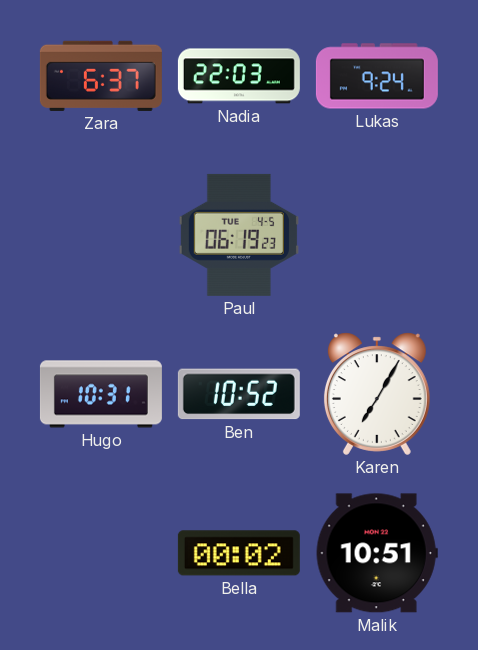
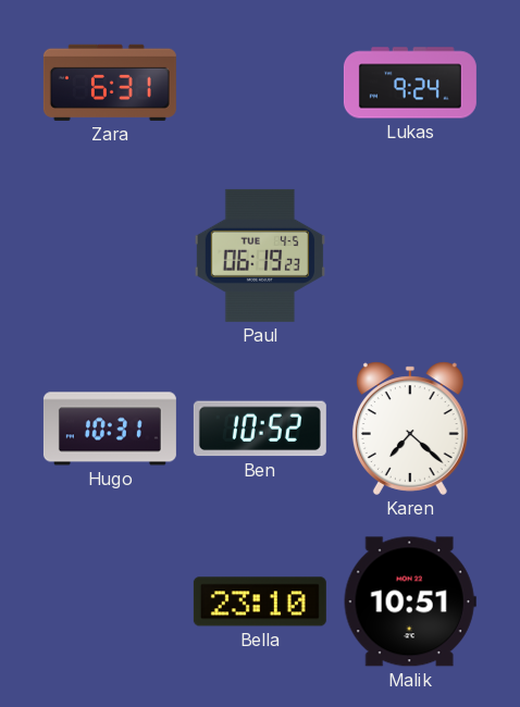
Zara: 6:37 -> 6:31
Nadia: 22:03 -> none
Karen: 7:05 -> 7:22
Bella: 00:02 -> 23:10
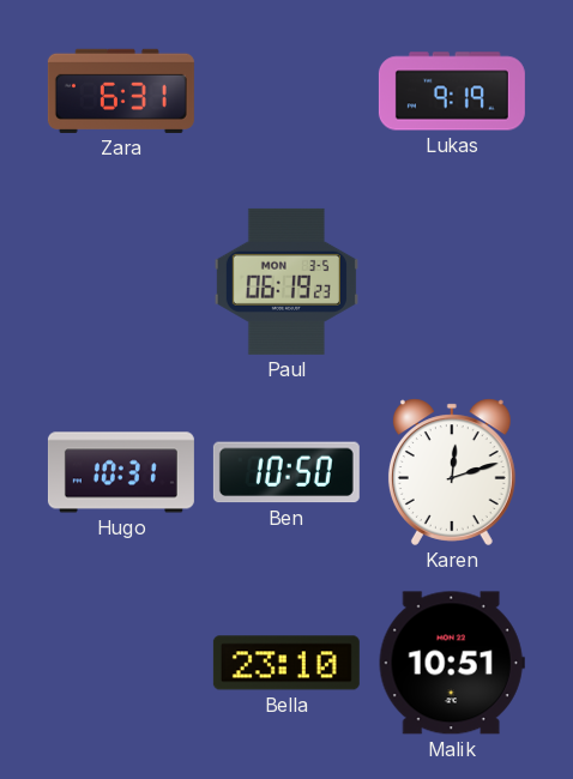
Lukas: 9:24 -> 9:19
Paul date: TUE 4-5 -> MON 3-5
Ben: 10:52 -> 10:50
Karen: 7:22 -> 12:12
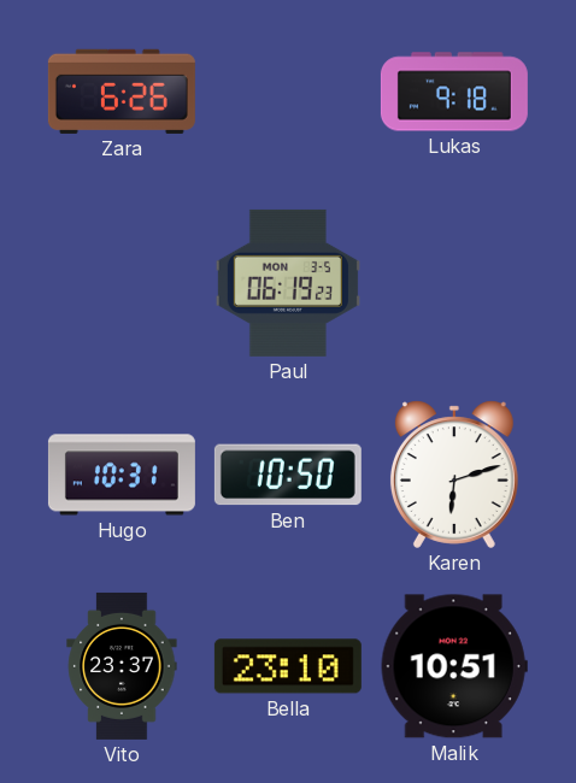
Zara: 6:31 -> 6:26
Lukas: 9:19 -> 9:18
Karen: 12:12 -> 6:12
Vito: none -> 23:37
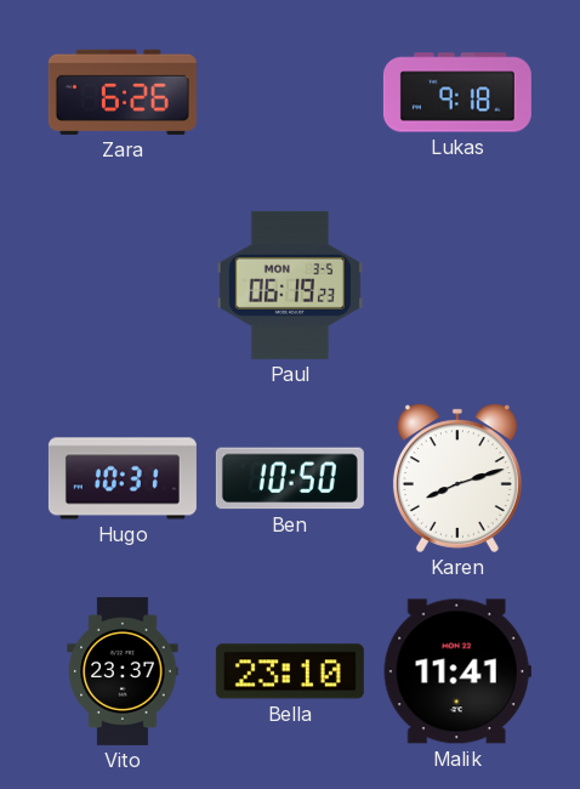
Karen: 6:12 -> 8:12
Malik: 10:51 -> 11:41
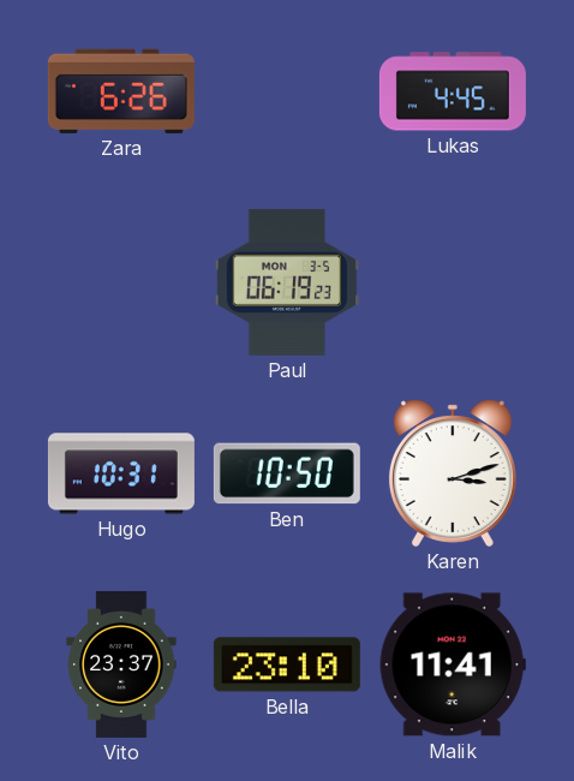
Lukas: 9:18 -> 4:45
Karen: 8:12 -> 3:12
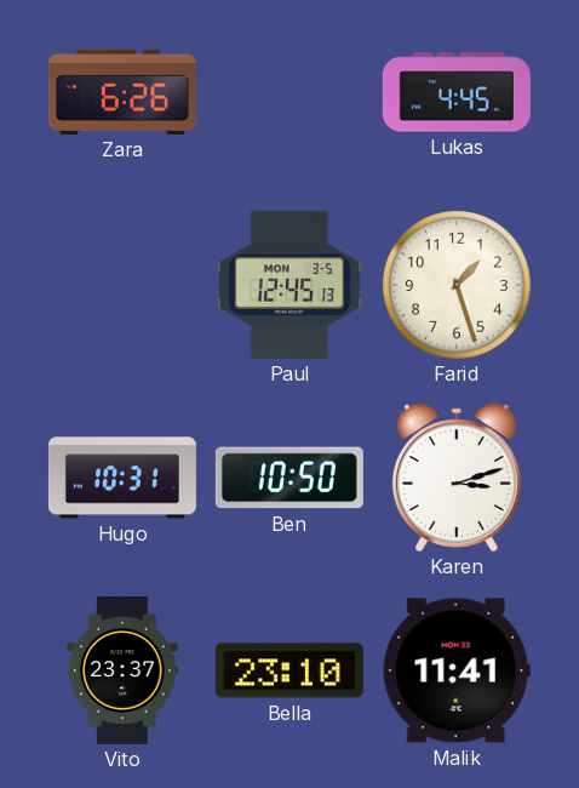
Paul: 06:19 -> 12:45
Farid: none -> 1:27
